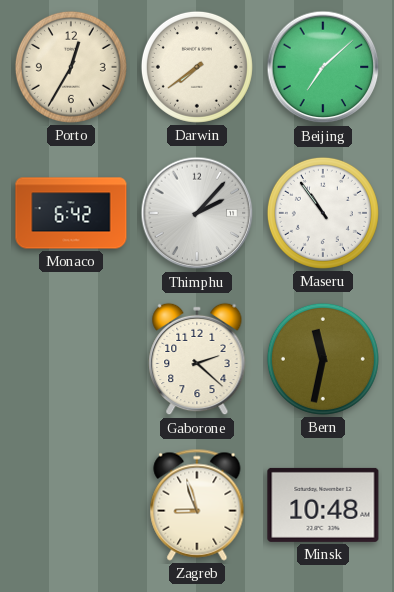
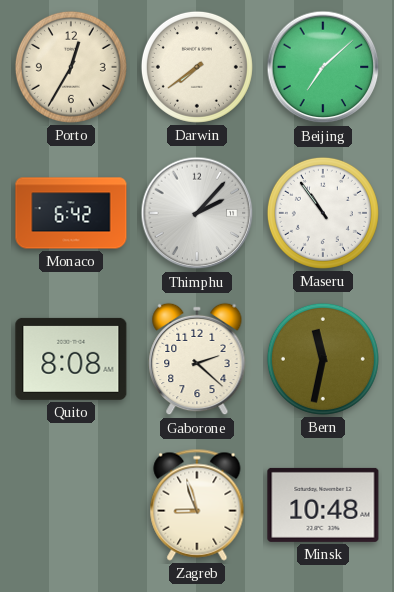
Quito: none -> 8:08
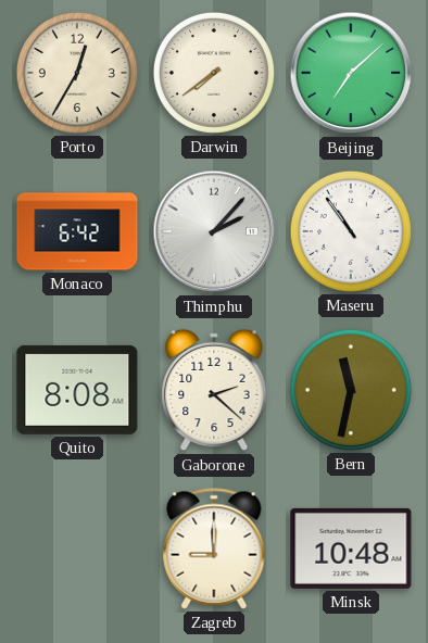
Zagreb: 8:57 -> 9:00
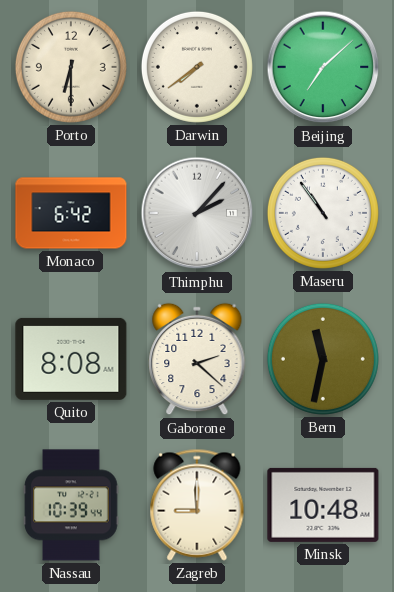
Porto: 12:35 -> 6:30
Nassau: none -> 10:39
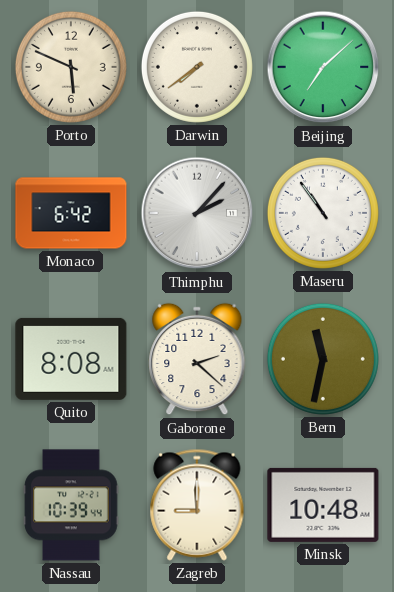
Porto: 6:30 -> 5:49
